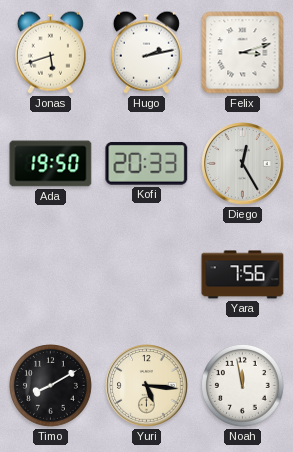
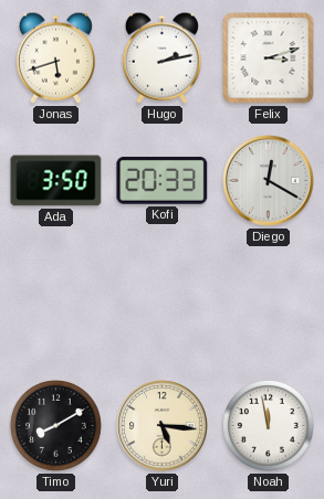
Ada: 19:50 -> 3:50
Diego: 12:25 -> 12:20
Yara: 7:56 -> none
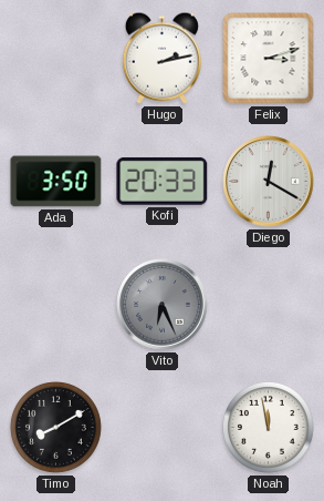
Jonas: 5:42 -> none
Vito: none -> 6:26
Yuri: 5:16 -> none
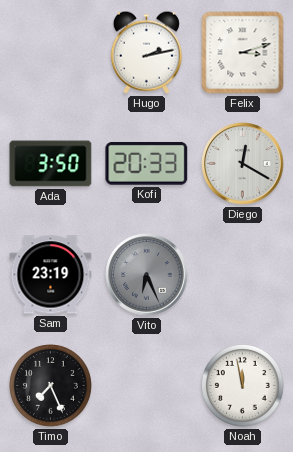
Sam: none -> 23:19
Timo: 8:10 -> 7:26
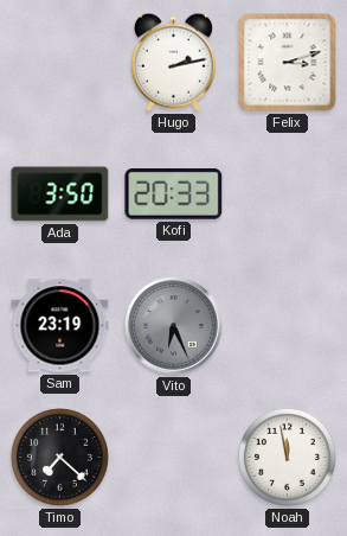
Diego: 12:20 -> none
Timo: 7:26 -> 7:22
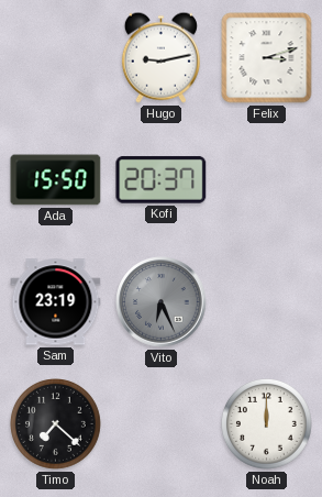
Hugo: 2:13 -> 9:13
Ada: 3:50 -> 15:50
Kofi: 20:33 -> 20:37
Noah: 11:58 -> 12:00
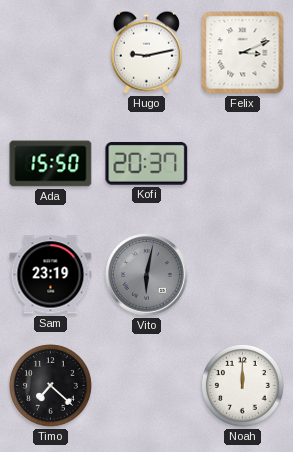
Felix: 3:12 -> 3:11
Vito: 6:26 -> 6:02
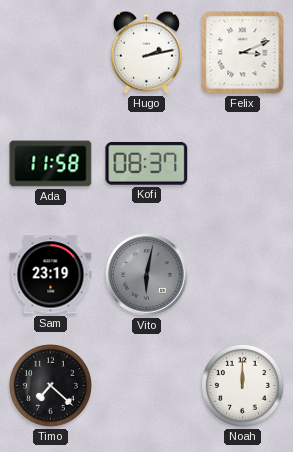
Hugo: 9:13 -> 2:13
Ada: 15:50 -> 11:58
Kofi: 20:37 -> 08:37
